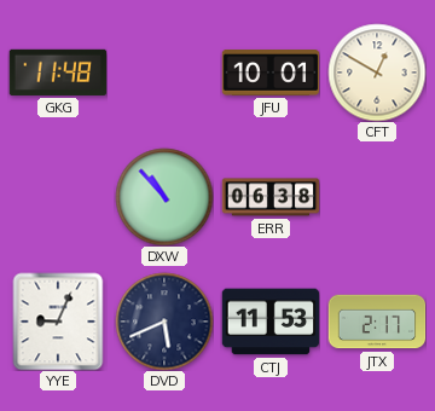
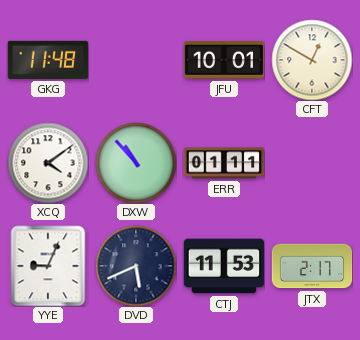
XCQ: none -> 4:09
ERR: 06:38 -> 01:11
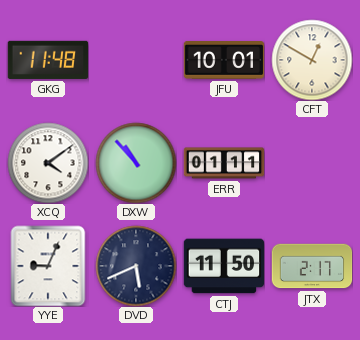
CTJ: 11:53 -> 11:50
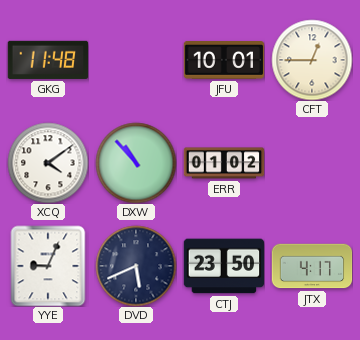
CFT: 12:50 -> 12:45
ERR: 01:11 -> 01:02
CTJ: 11:50 -> 23:50
JTX: 2:17 -> 4:17
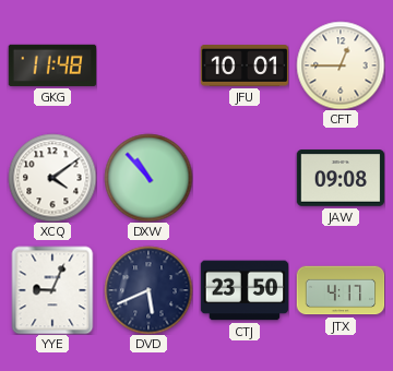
ERR: 01:02 -> none
JAW: none -> 09:08
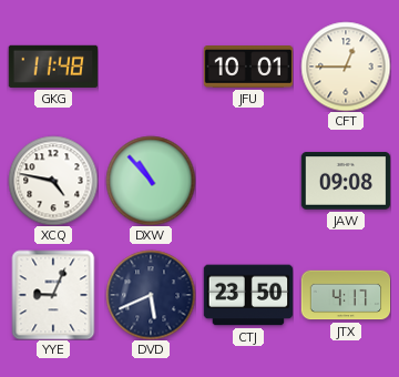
XCQ: 4:09 -> 4:47
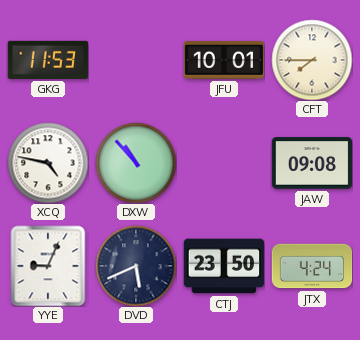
GKG: 11:48 -> 11:53
CFT: 12:45 -> 7:45
JTX: 4:17 -> 4:24
